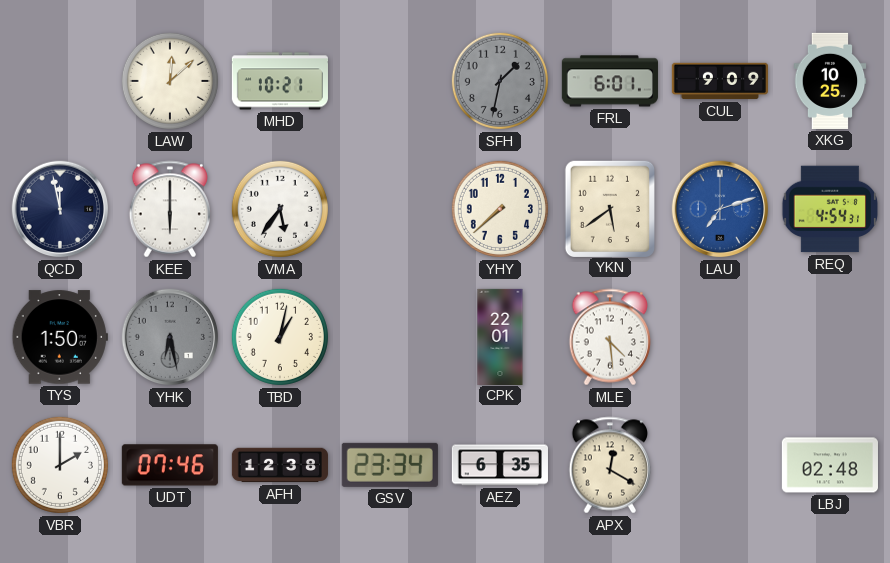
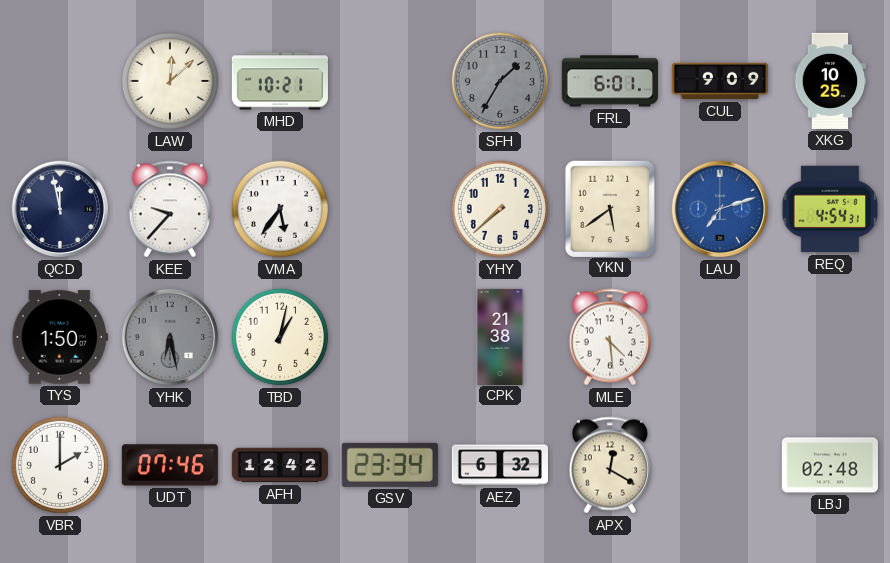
SFH: 1:32 -> 1:35
KEE: 6:00 -> 9:37
CPK: 22:01 -> 21:38
AFH: 12:38 -> 12:42
AEZ: 6:35 -> 6:32
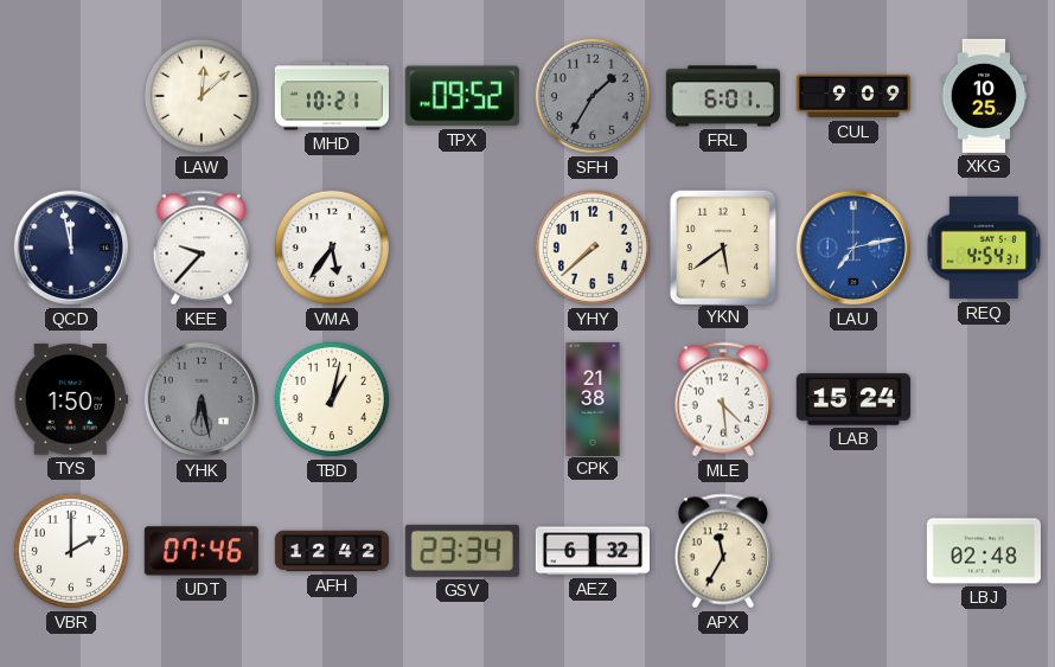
TPX: none -> 09:52
LAU: 7:12 -> 7:13
LAB: none -> 15:24
APX: 12:20 -> 11:35
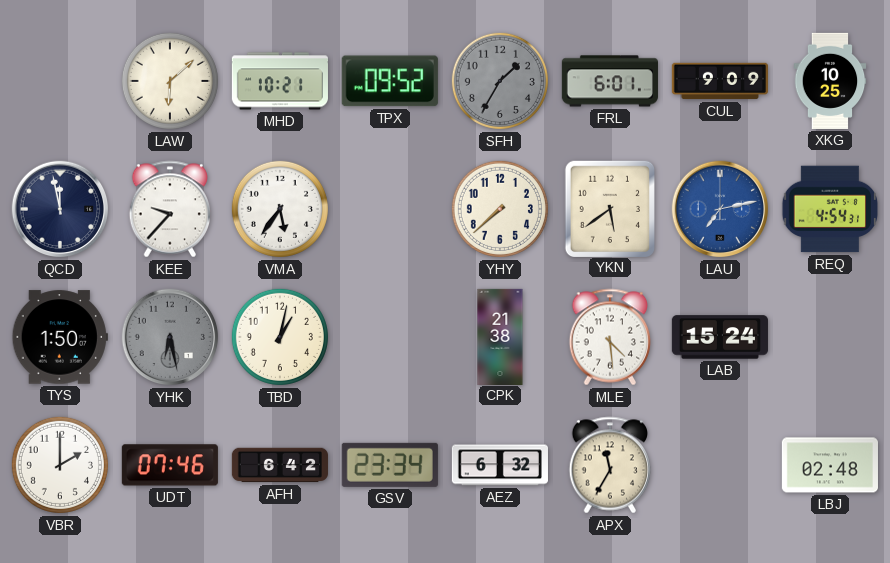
LAW: 12:08 -> 6:08
AFH: 12:42 -> 6:42
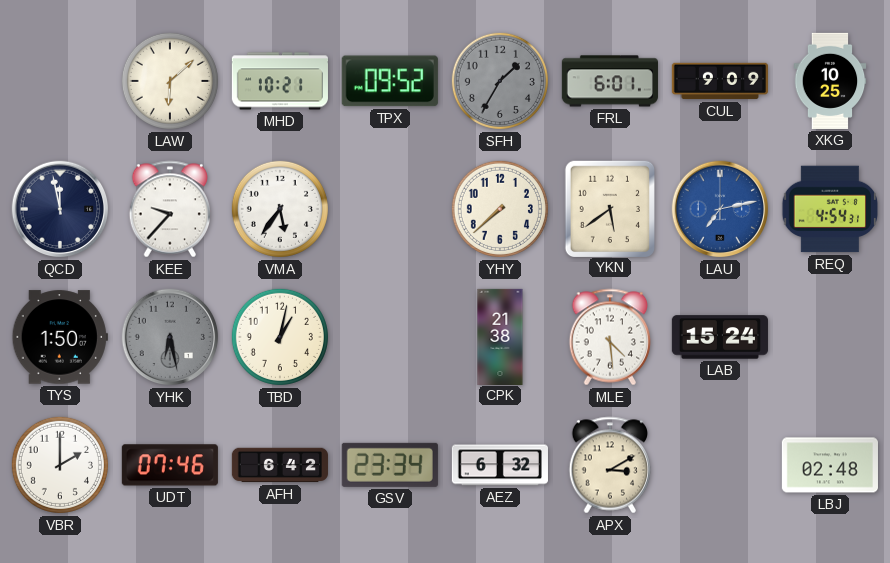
APX: 11:35 -> 3:10
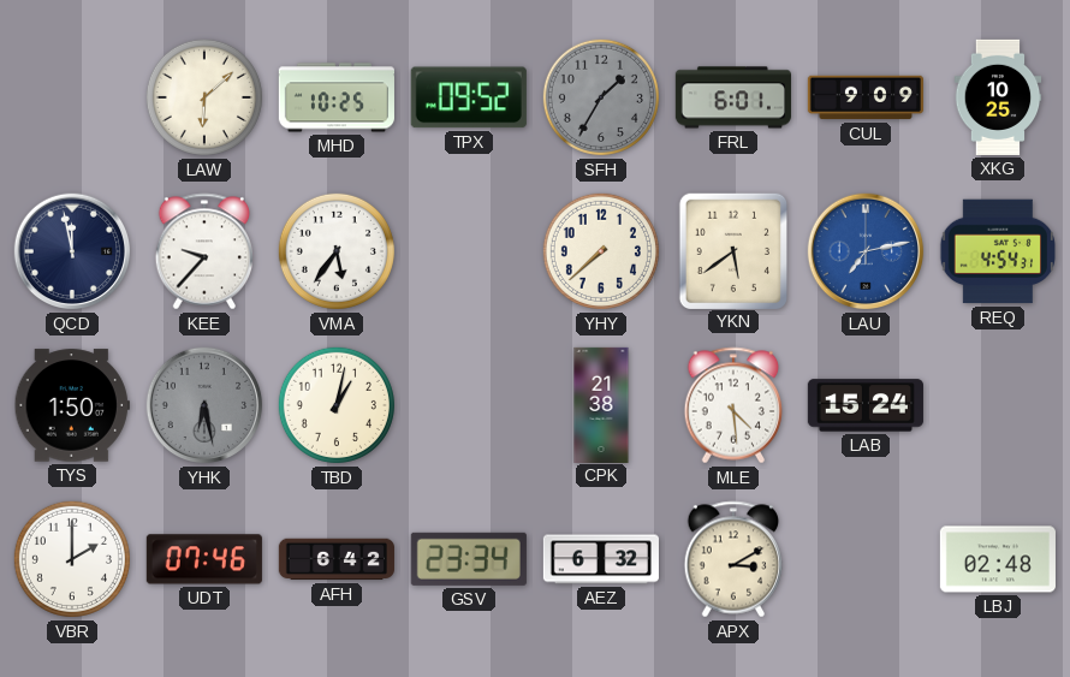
MHD: 10:21 -> 10:25
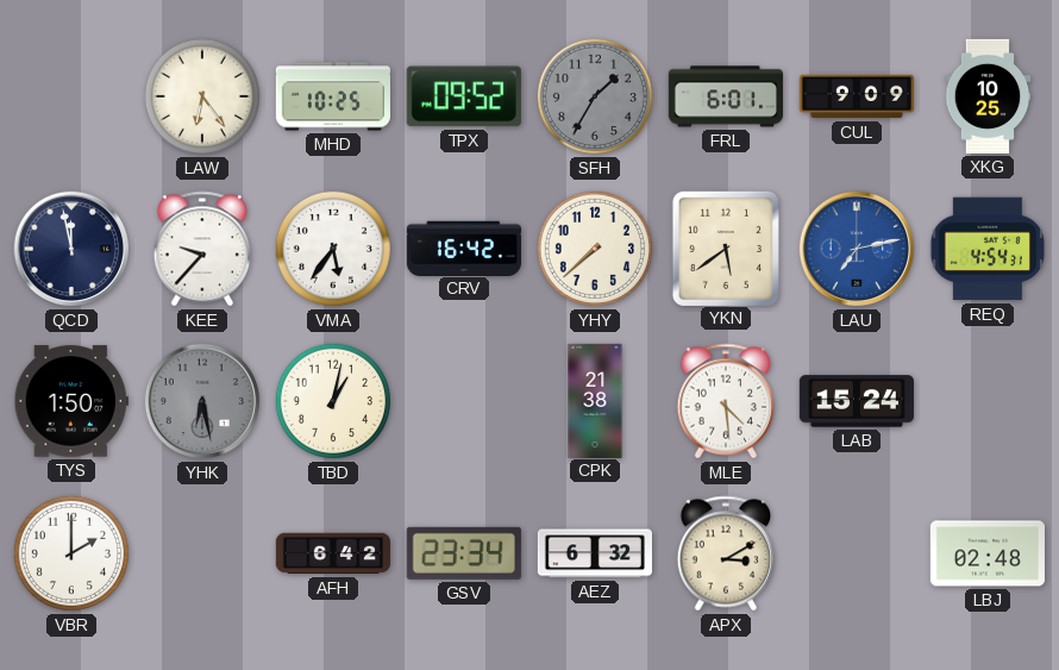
LAW: 6:08 -> 6:24
CRV: none -> 16:42
UDT: 07:46 -> none
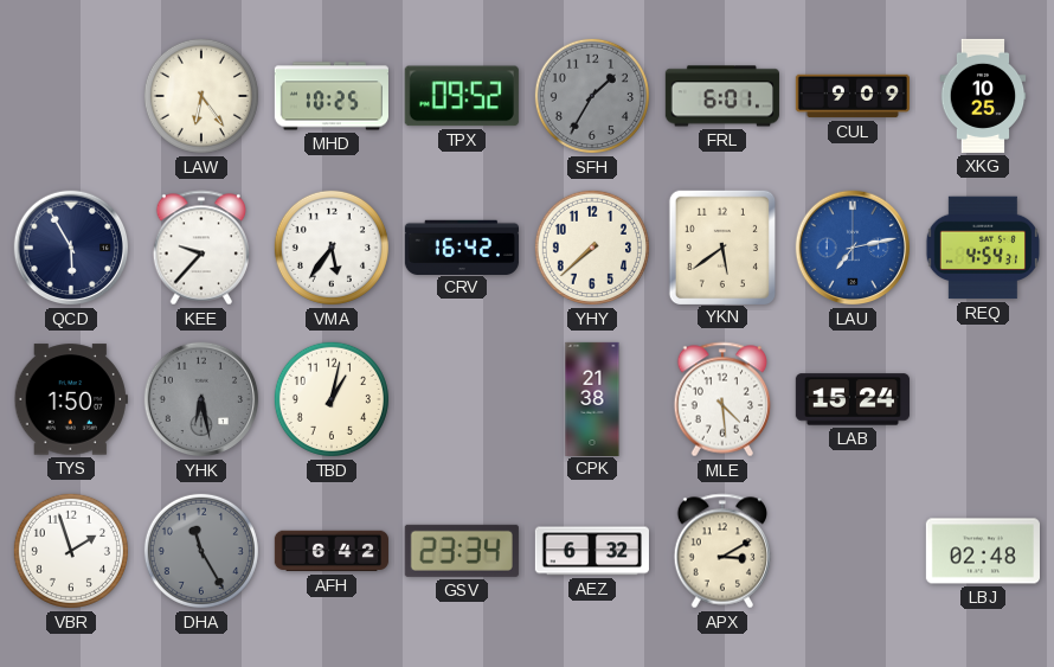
QCD: 11:58 -> 5:55
VBR: 2:00 -> 1:57
DHA: none -> 11:25
